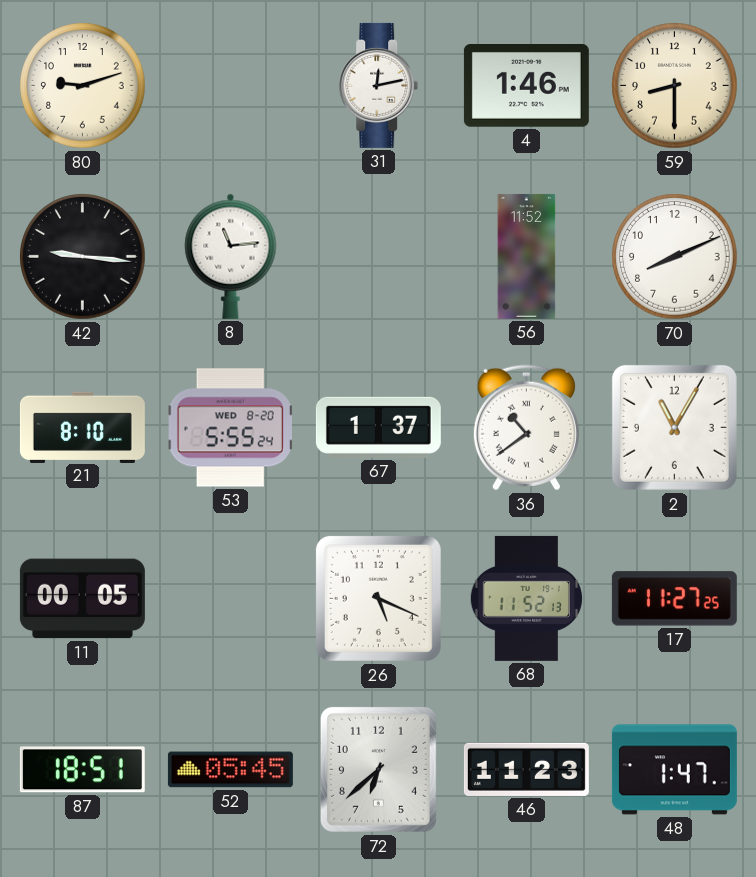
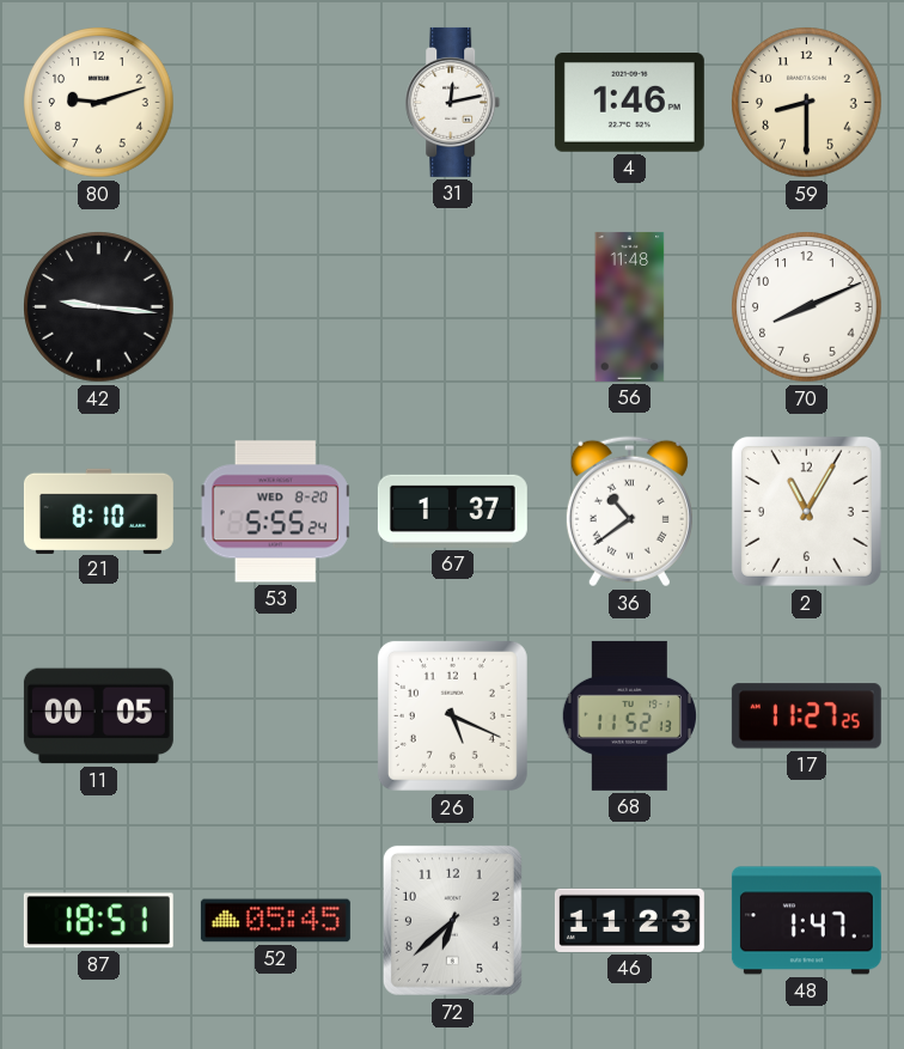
8: 11:14 -> none
56: 11:52 -> 11:48
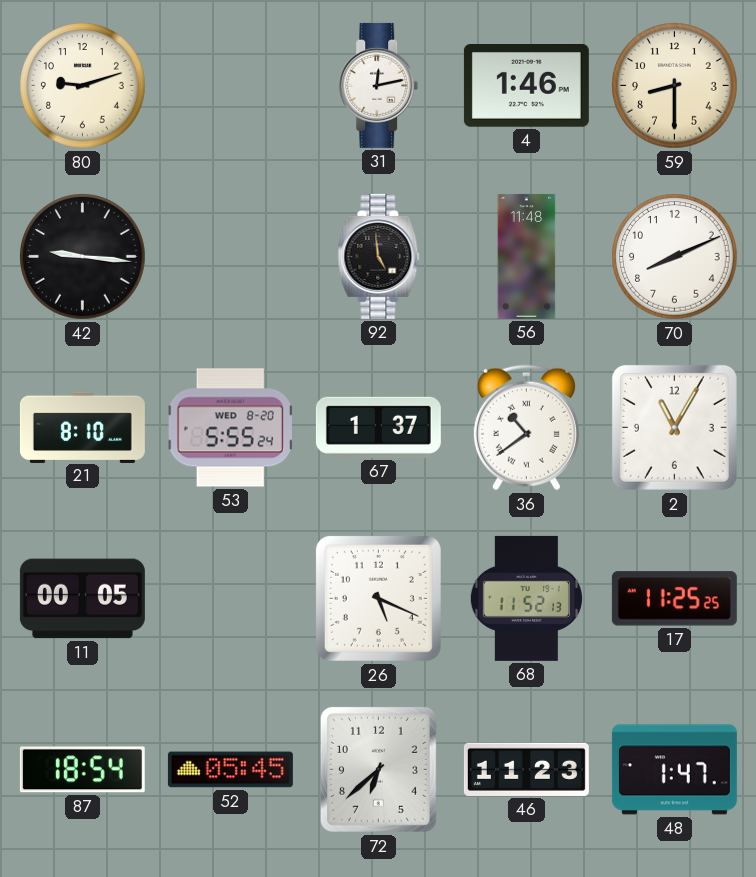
92: none -> 4:59
17: 11:27 -> 11:25
87: 18:51 -> 18:54
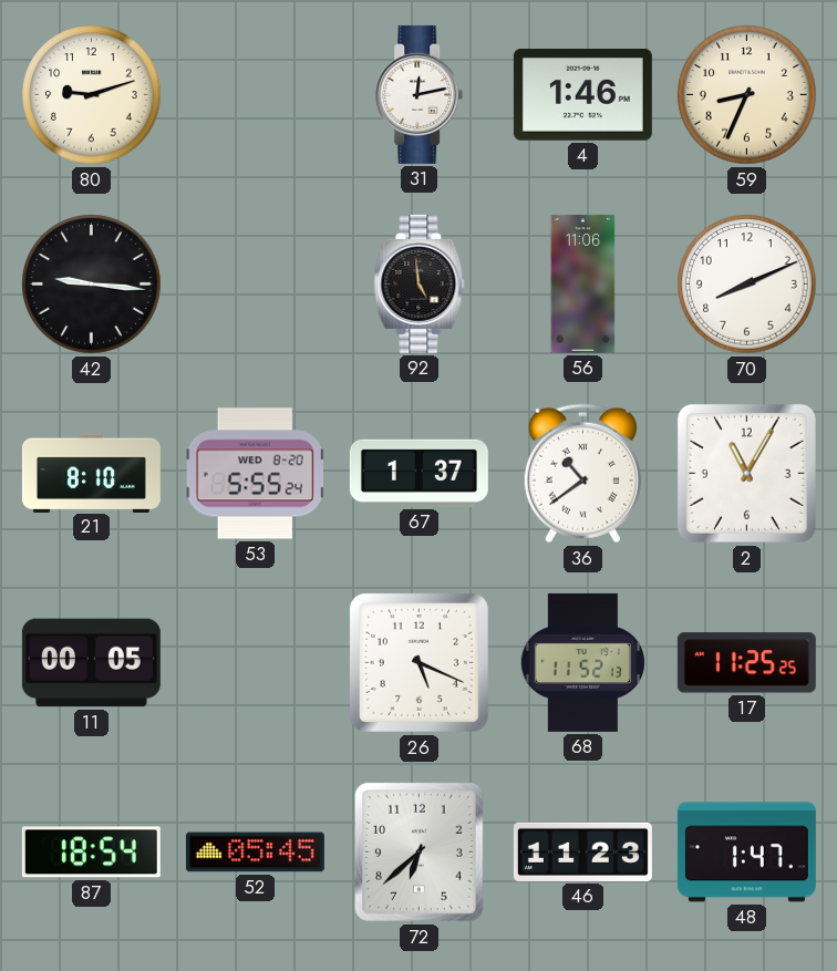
59: 8:30 -> 8:34
56: 11:48 -> 11:06
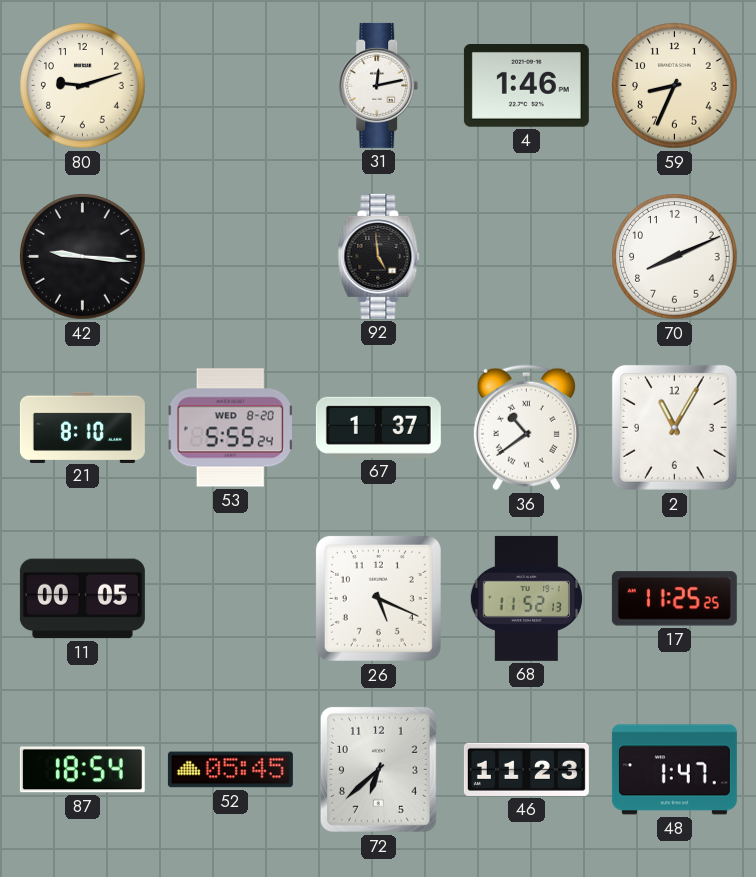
56: 11:06 -> none
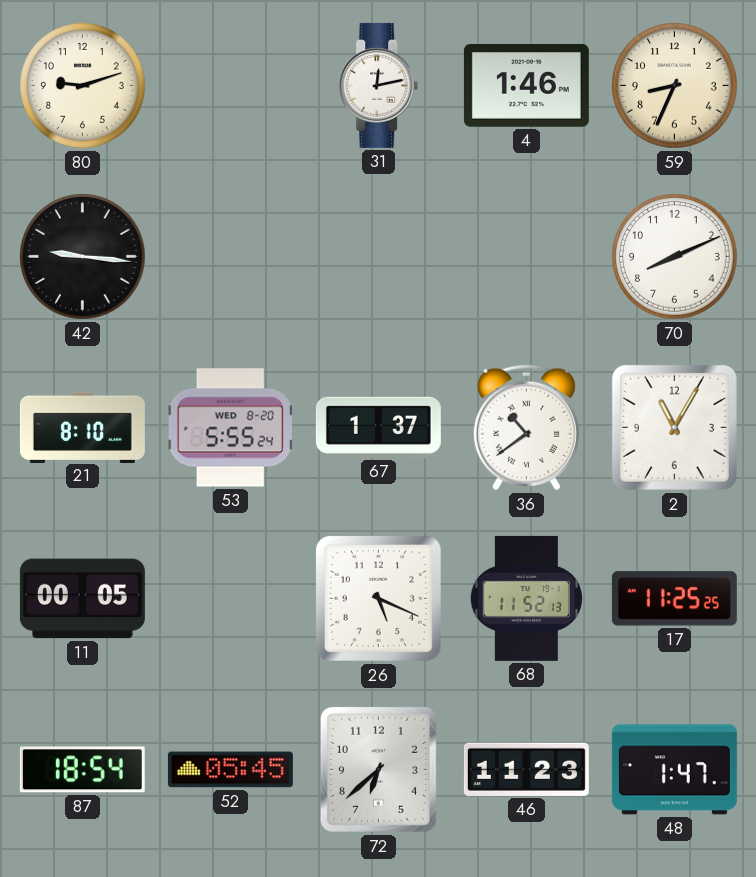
92: 4:59 -> none
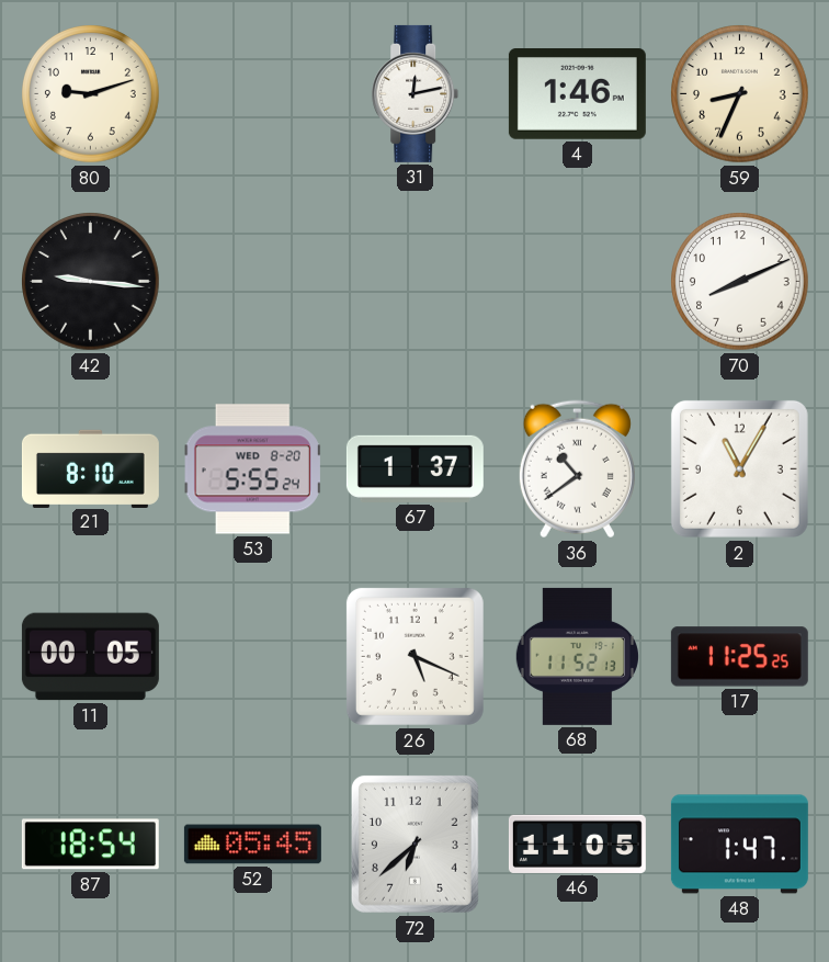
46: 11:23 -> 11:05
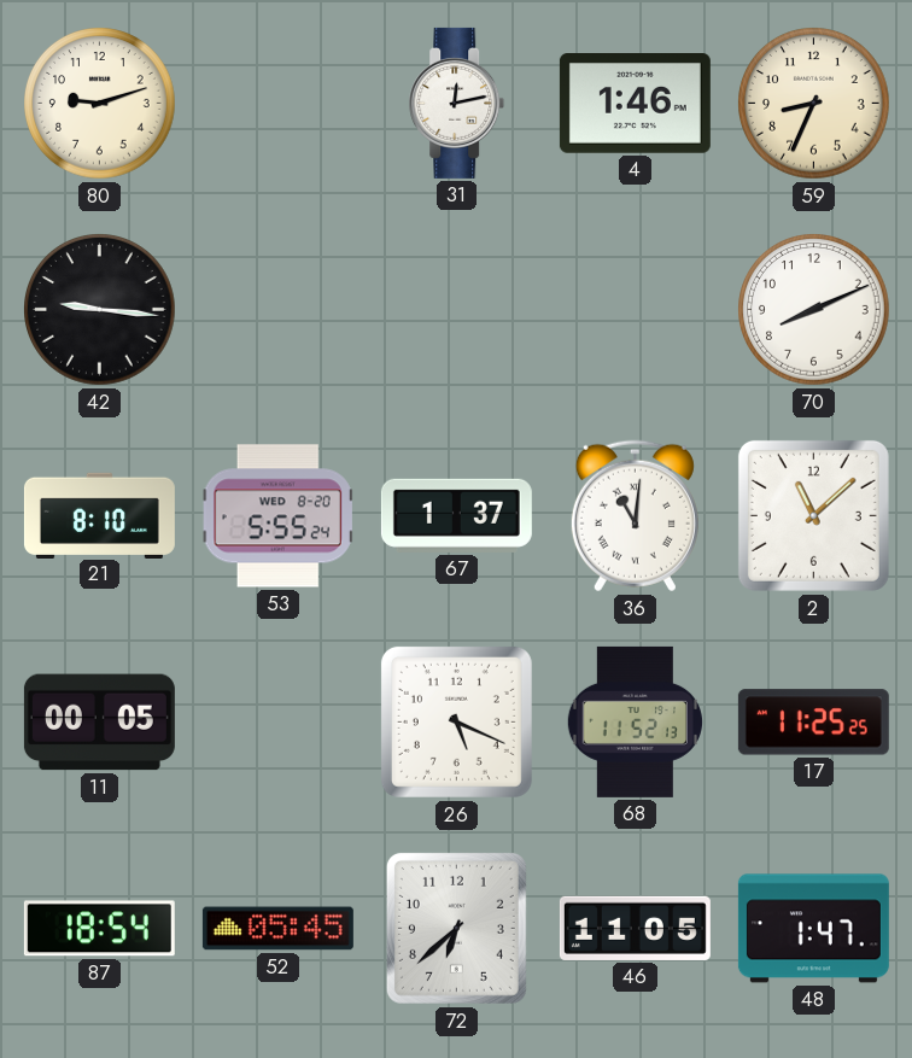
36: 10:39 -> 11:01
2: 11:05 -> 11:08
